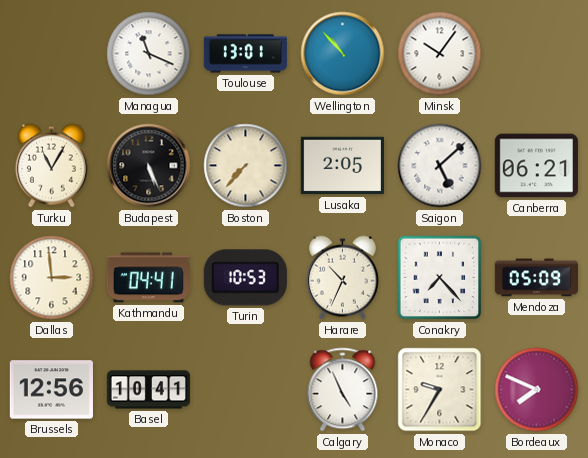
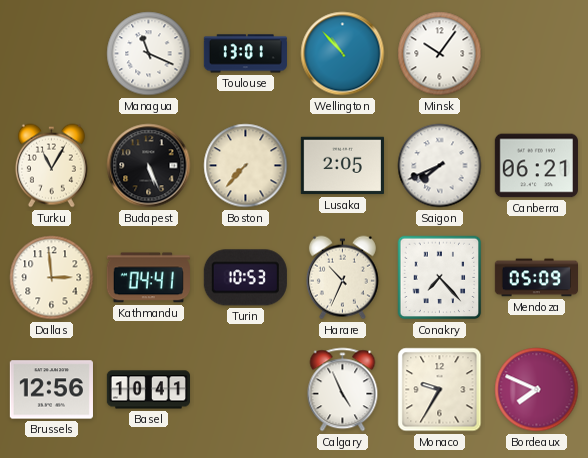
Saigon: 5:08 -> 7:41
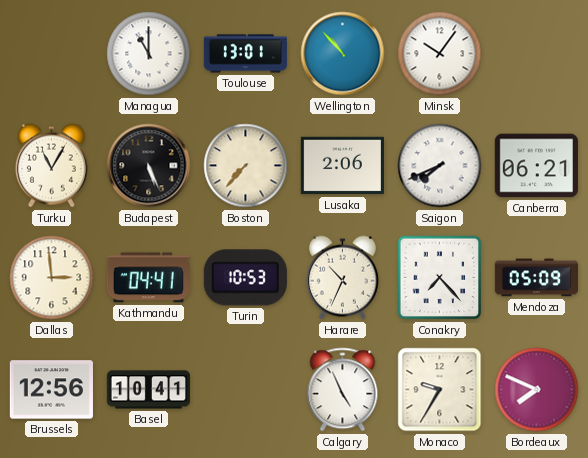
Managua: 11:19 -> 11:00
Lusaka: 2:05 -> 2:06
